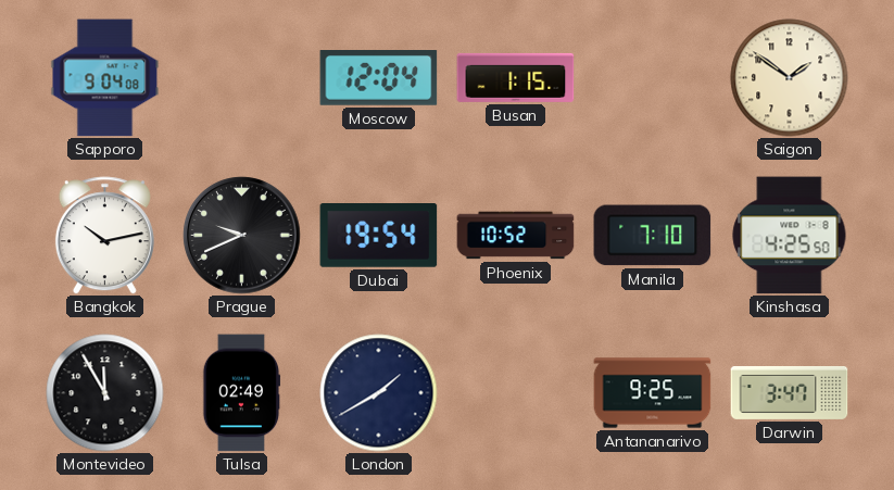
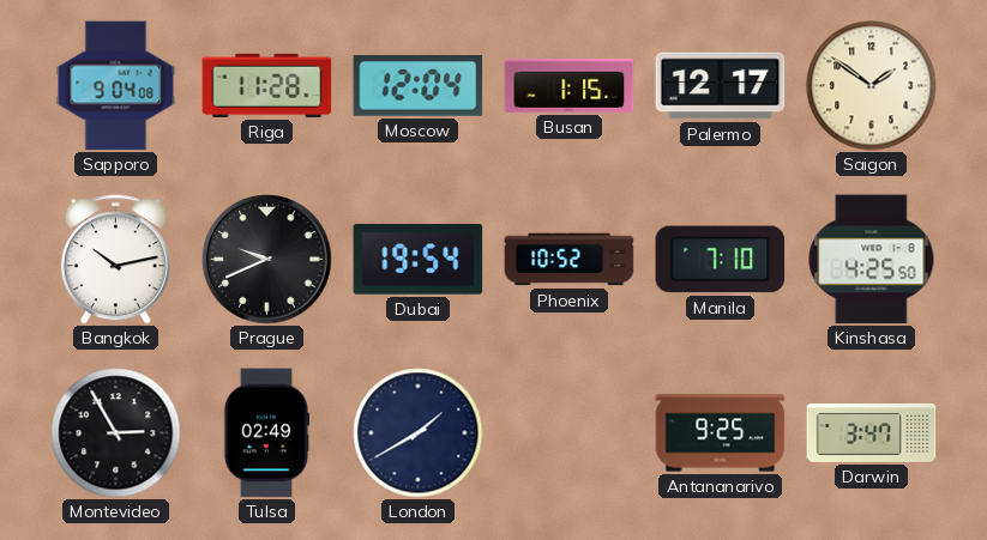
Riga: none -> 11:28
Palermo: none -> 12:17
Montevideo: 11:55 -> 2:55
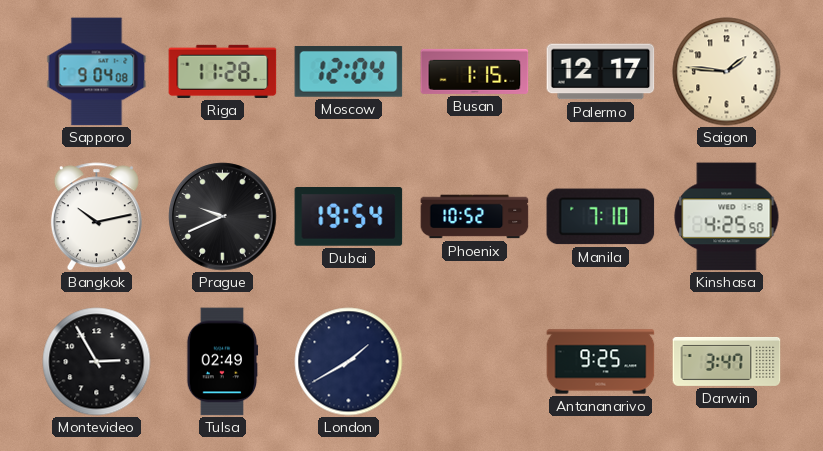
Saigon: 1:51 -> 1:46
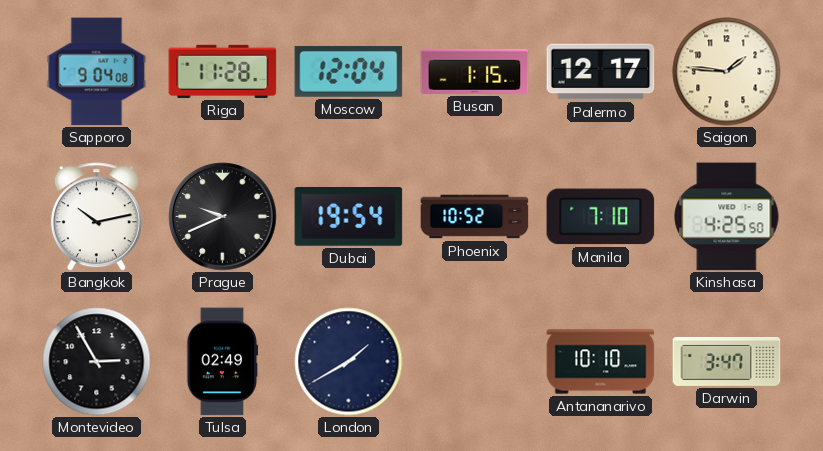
Antananarivo: 9:25 -> 10:10
